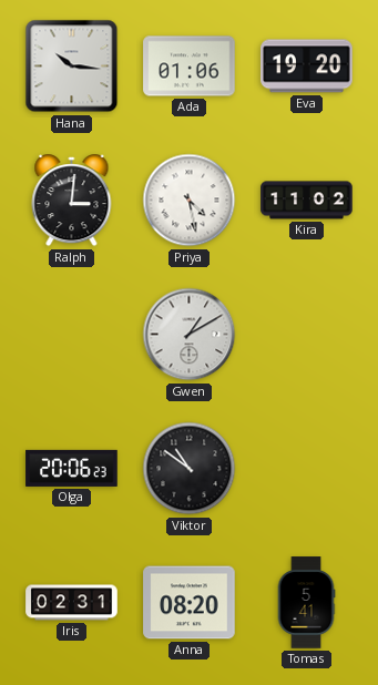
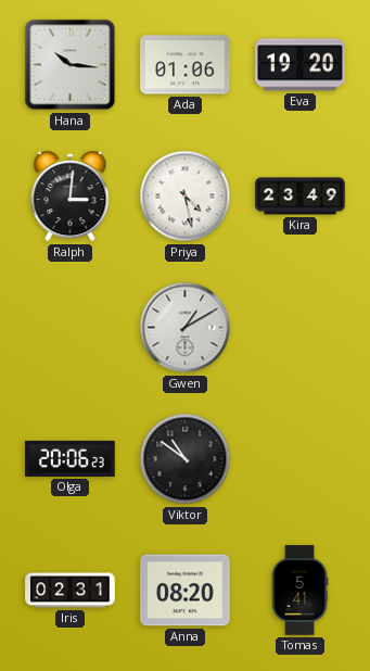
Kira: 11:02 -> 23:49
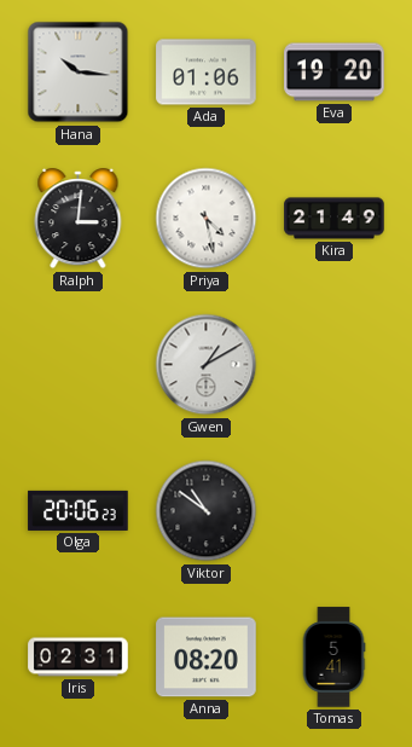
Kira: 23:49 -> 21:49
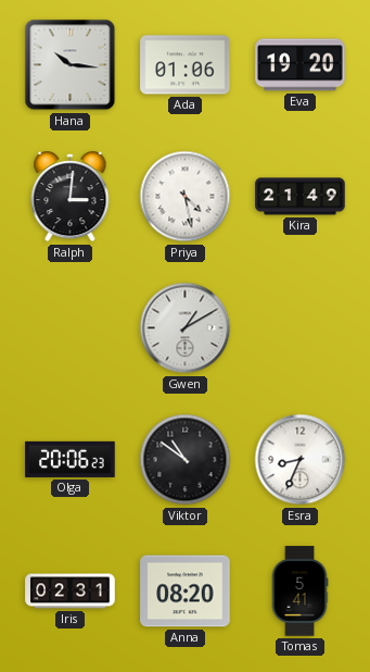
Esra: none -> 8:34
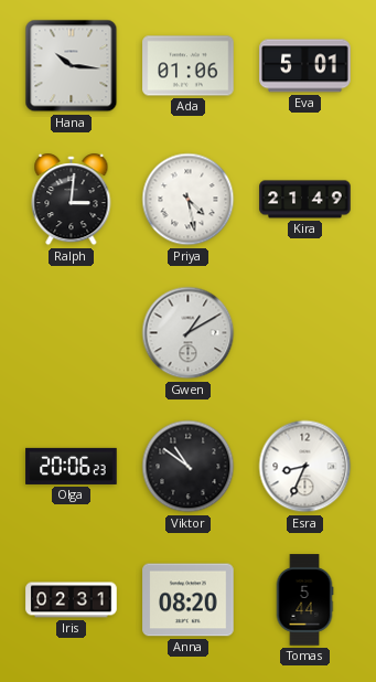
Eva: 19:20 -> 5:01
Tomas: 5:41 -> 5:44
